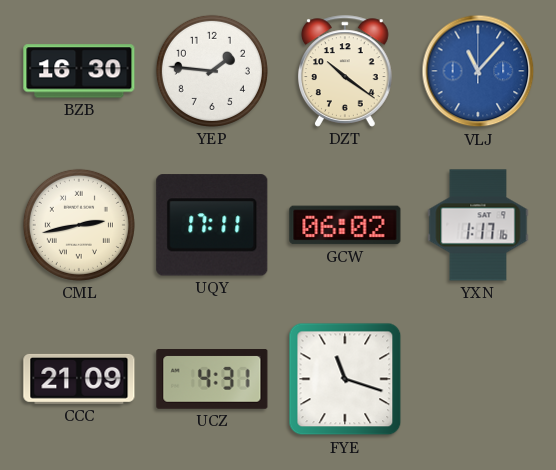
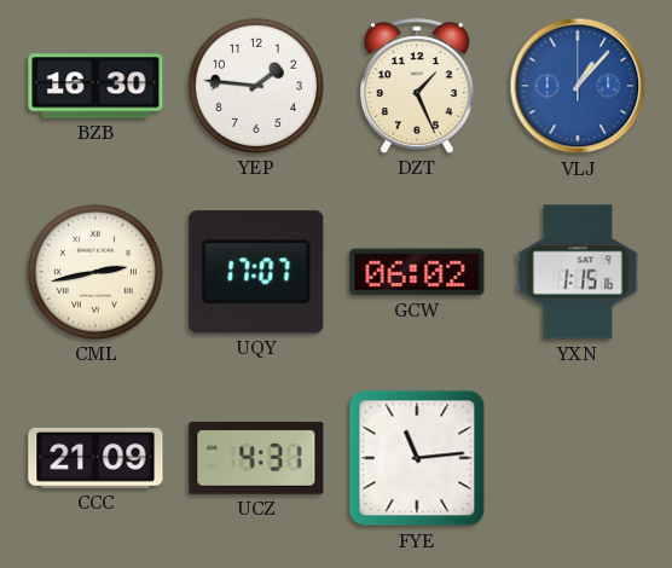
DZT: 10:21 -> 1:26
VLJ: 11:07 -> 1:07
UQY: 17:11 -> 17:07
YXN: 1:17 -> 1:15
FYE: 11:18 -> 11:14
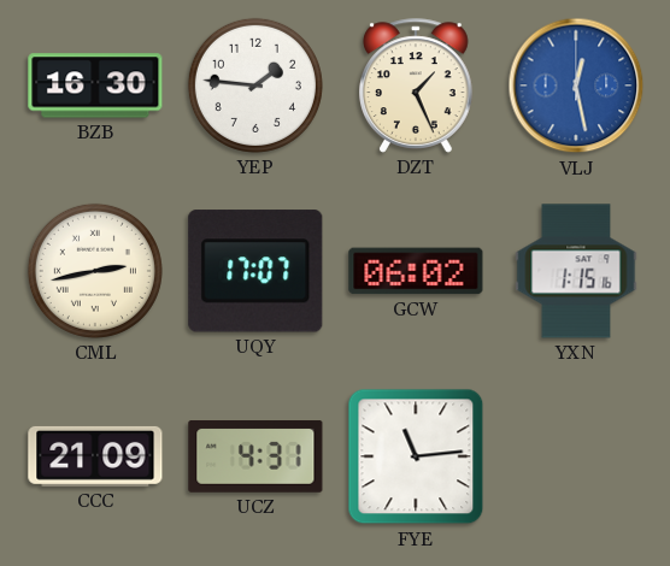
VLJ: 1:07 -> 12:28
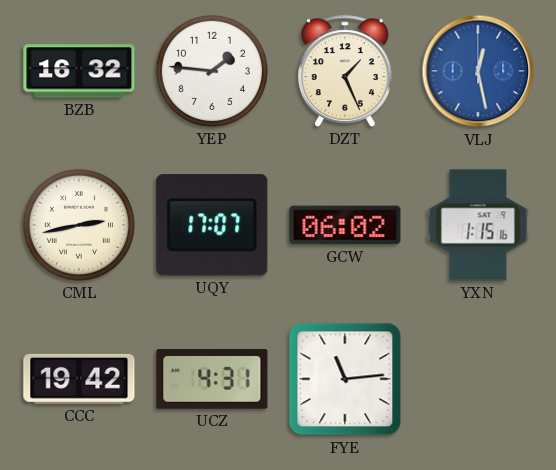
BZB: 16:30 -> 16:32
CCC: 21:09 -> 19:42
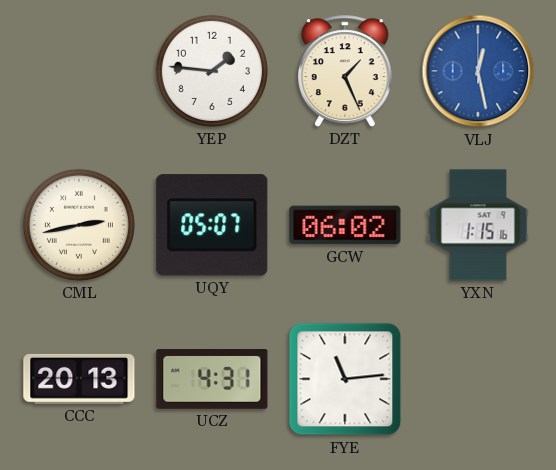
BZB: 16:32 -> none
UQY: 17:07 -> 05:07
CCC: 19:42 -> 20:13
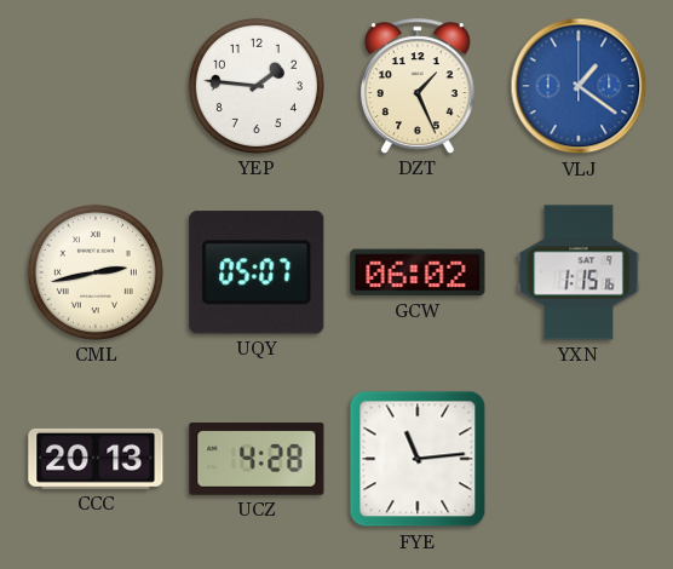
VLJ: 12:28 -> 1:21
UCZ: 4:31 -> 4:28
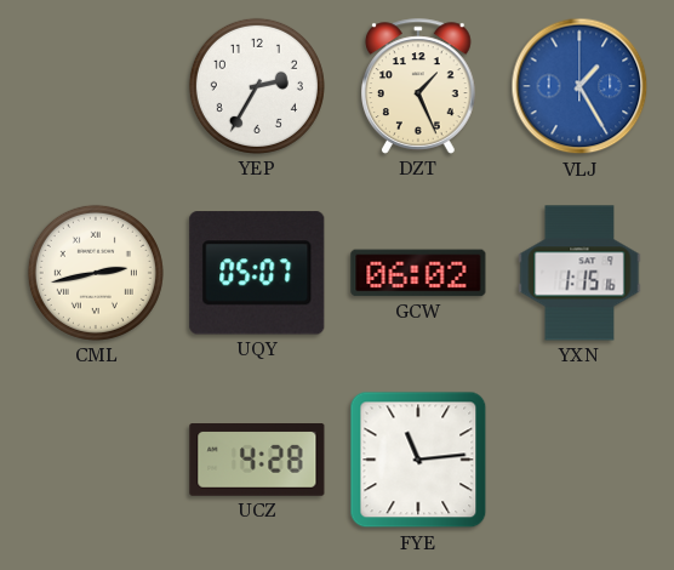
YEP: 1:46 -> 2:35
VLJ: 1:21 -> 1:25
CCC: 20:13 -> none
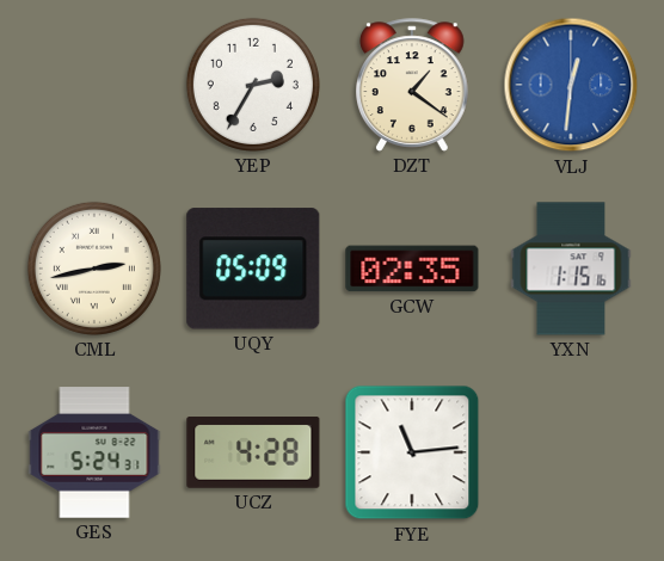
DZT: 1:26 -> 1:21
VLJ: 1:25 -> 12:31
UQY: 05:07 -> 05:09
GCW: 06:02 -> 02:35
GES: none -> 5:24
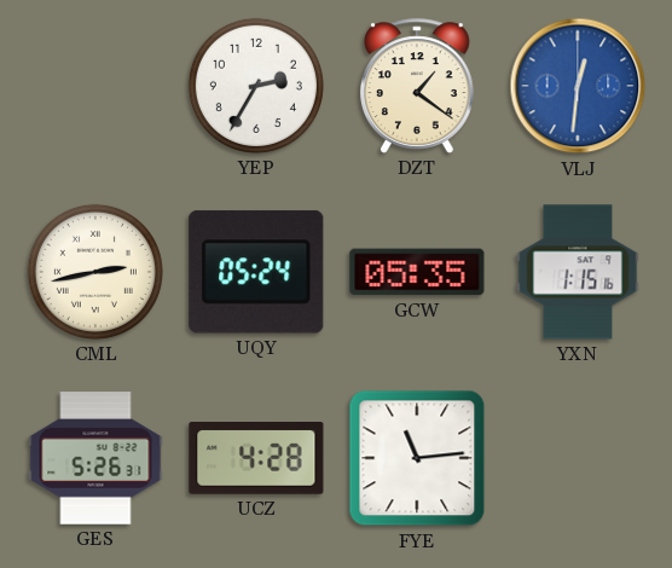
UQY: 05:09 -> 05:24
GCW: 02:35 -> 05:35
GES: 5:24 -> 5:26
